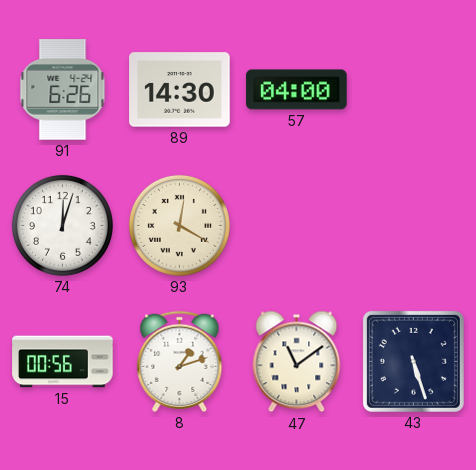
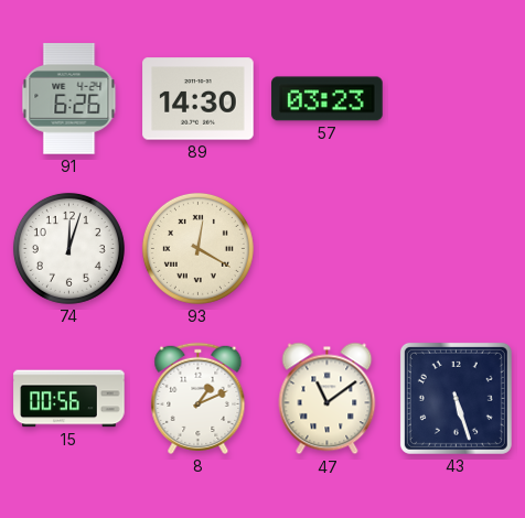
57: 04:00 -> 03:23
8: 1:12 -> 1:11
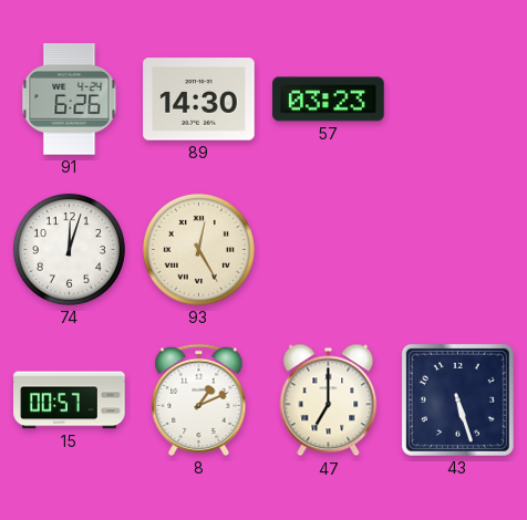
93: 12:20 -> 12:25
15: 00:56 -> 00:57
47: 11:09 -> 7:00
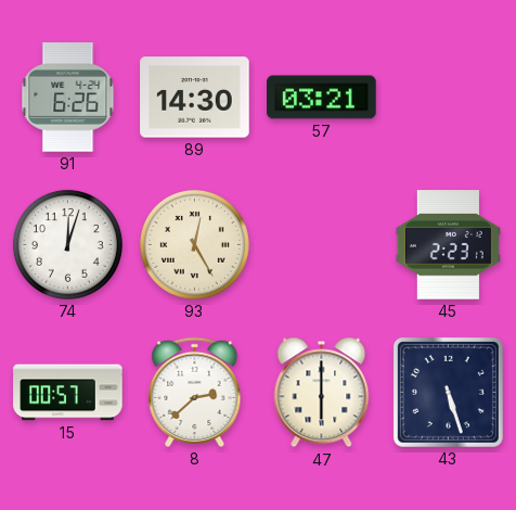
57: 03:23 -> 03:21
45: none -> 2:23
8: 1:11 -> 2:38
47: 7:00 -> 6:00
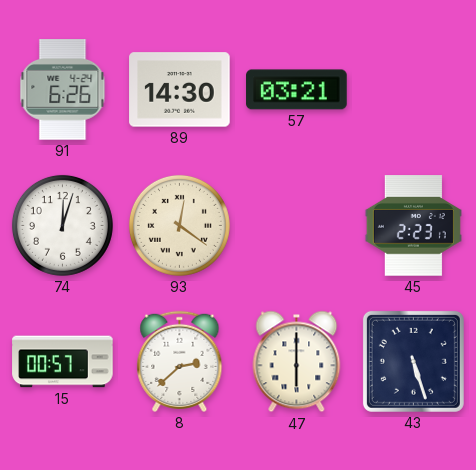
93: 12:25 -> 12:21
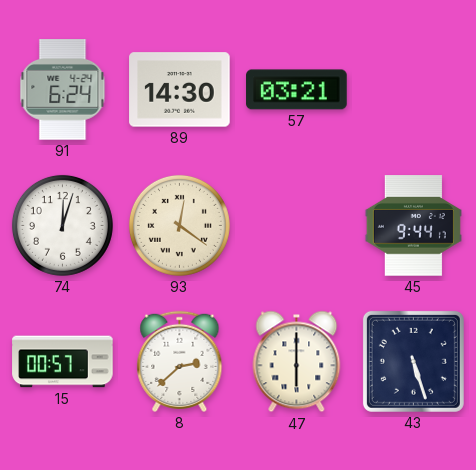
91: 6:26 -> 6:24
45: 2:23 -> 9:44
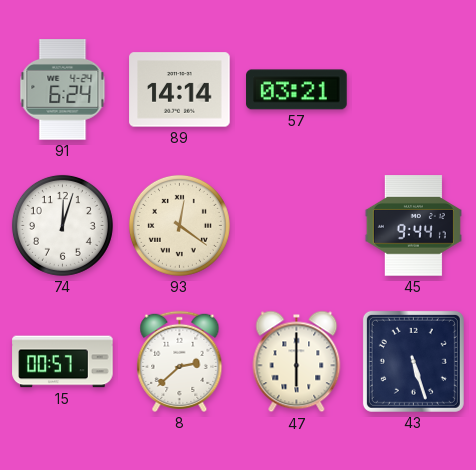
89: 14:30 -> 14:14
